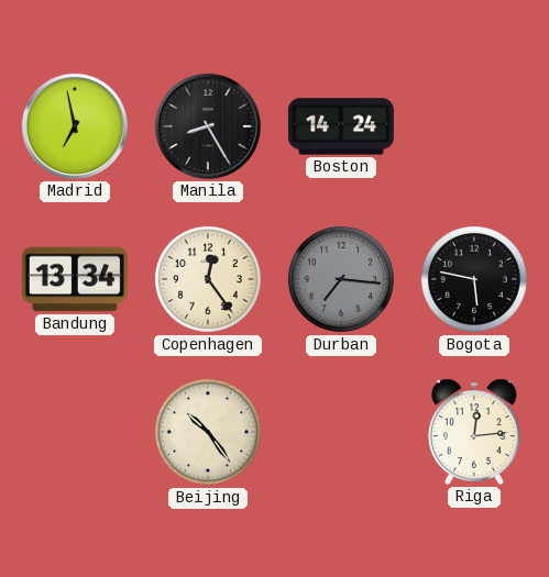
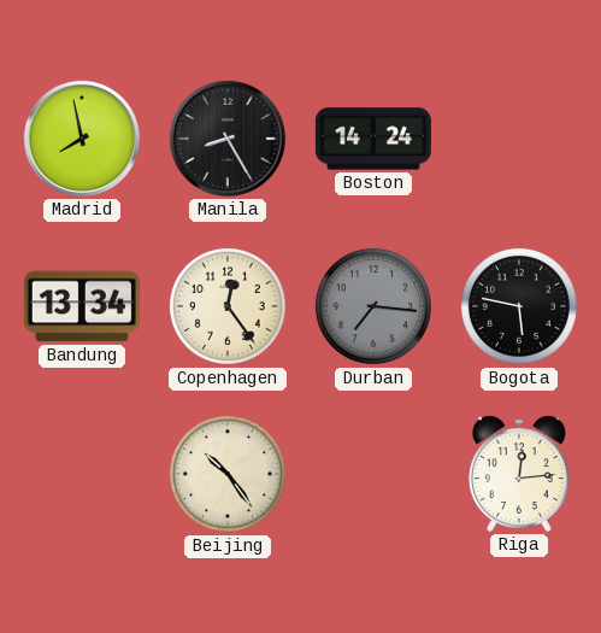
Madrid: 6:58 -> 7:58
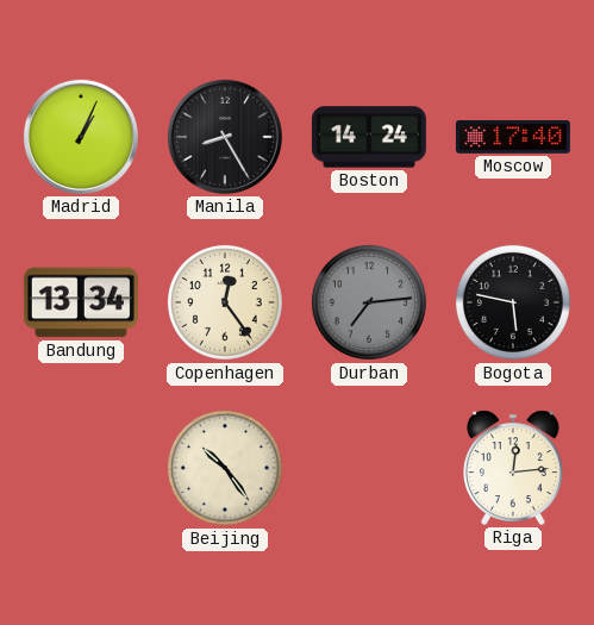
Madrid: 7:58 -> 1:04
Moscow: none -> 17:40
Durban: 7:16 -> 7:14
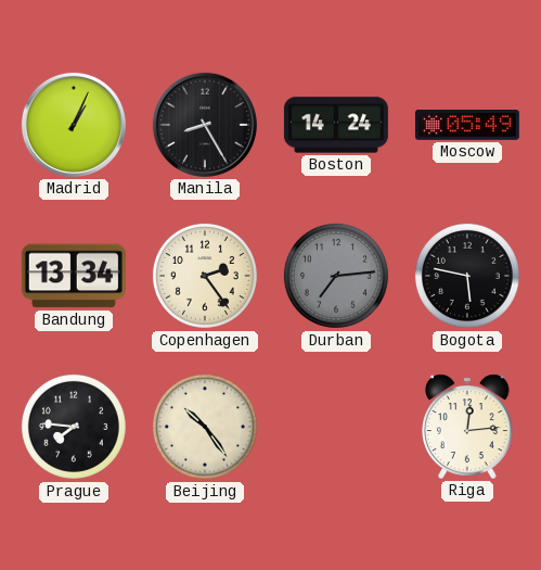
Moscow: 17:40 -> 05:49
Copenhagen: 12:24 -> 2:24
Prague: none -> 7:46
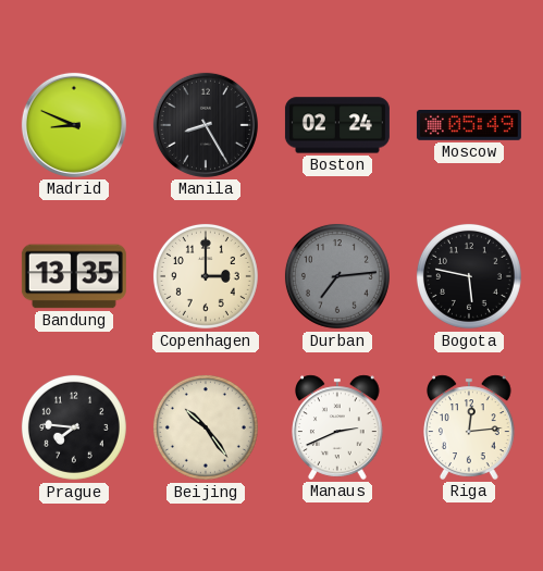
Madrid: 1:04 -> 8:49
Boston: 14:24 -> 02:24
Bandung: 13:34 -> 13:35
Copenhagen: 2:24 -> 3:00
Manaus: none -> 2:41
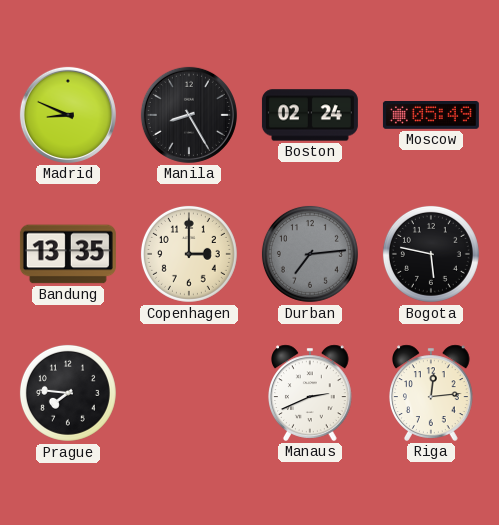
Beijing: 10:24 -> none
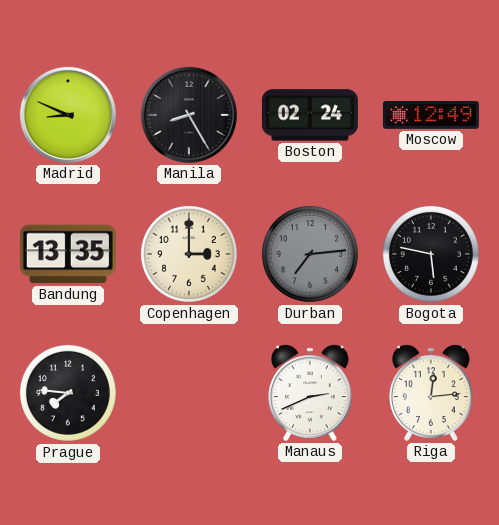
Moscow: 05:49 -> 12:49
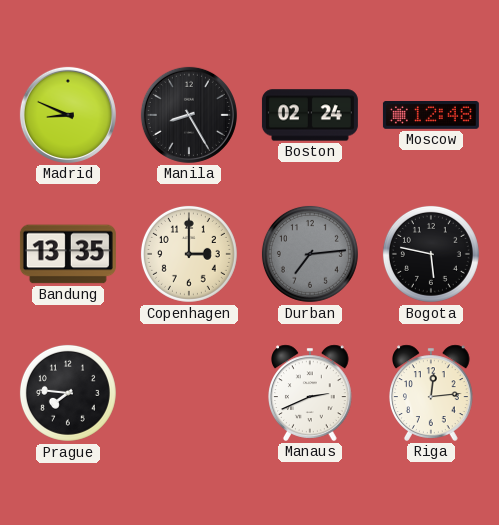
Moscow: 12:49 -> 12:48
